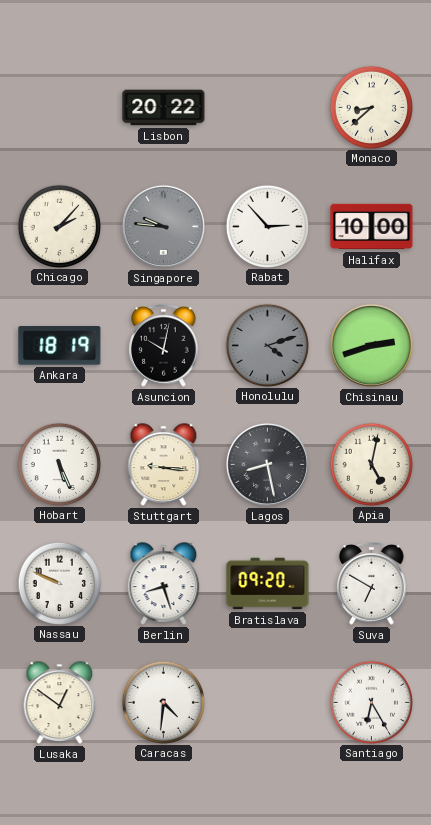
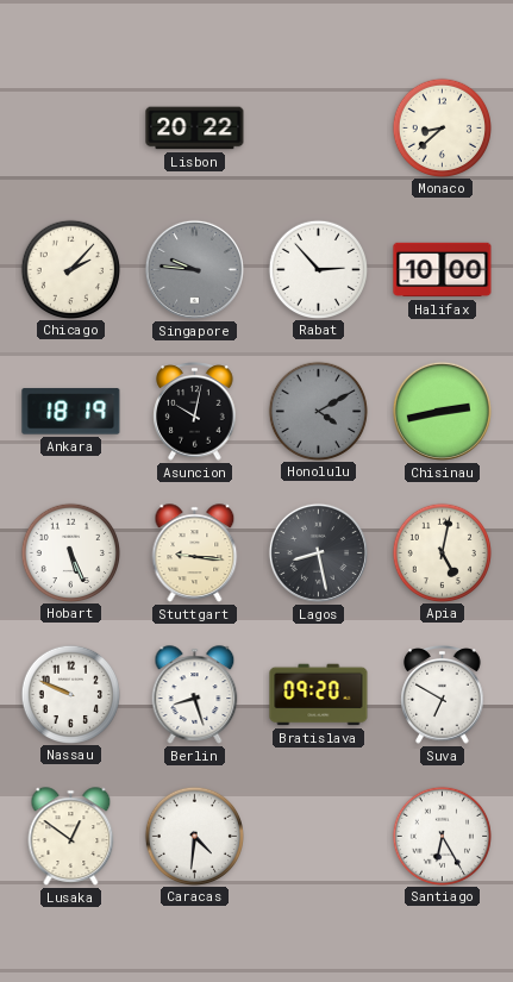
Honolulu: 4:12 -> 4:10
Chisinau: 2:42 -> 2:43
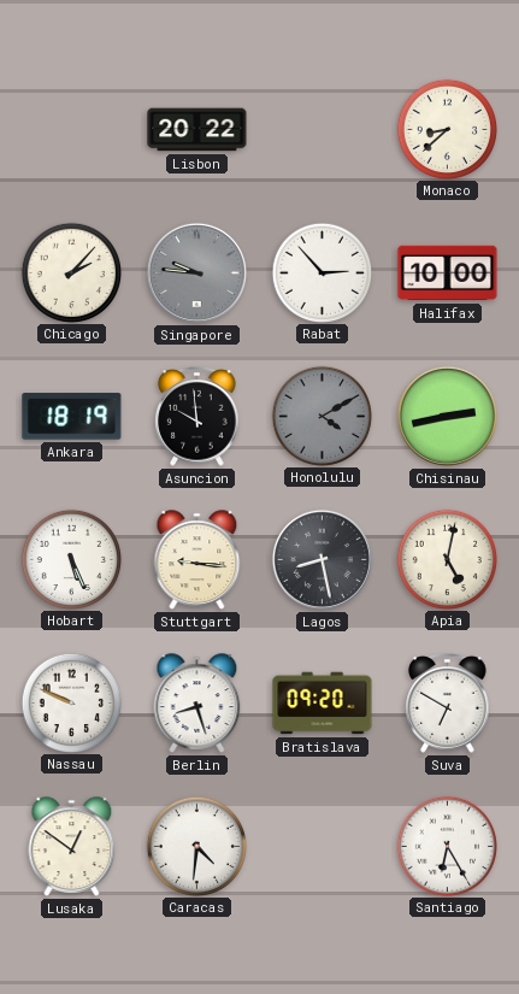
Asuncion: 10:02 -> 9:59
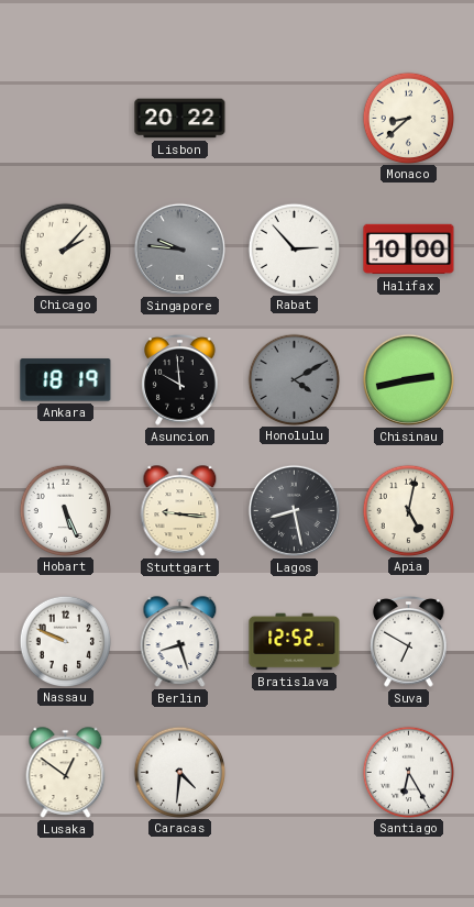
Bratislava: 09:20 -> 12:52
